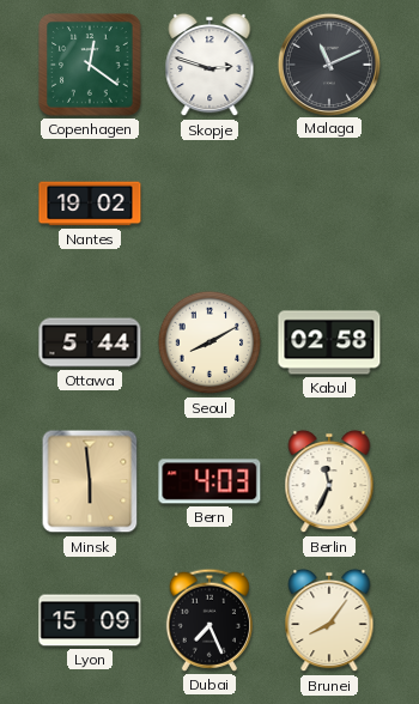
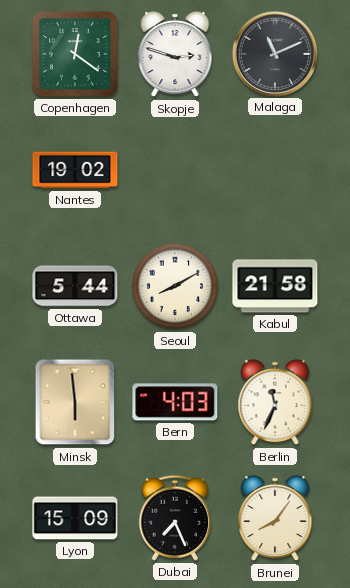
Kabul: 02:58 -> 21:58
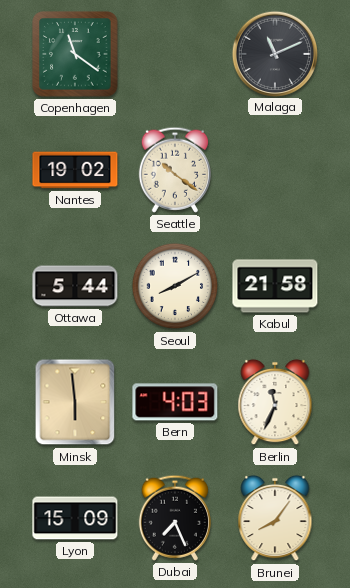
Copenhagen: 12:21 -> 11:21
Skopje: 2:48 -> none
Seattle: none -> 10:21
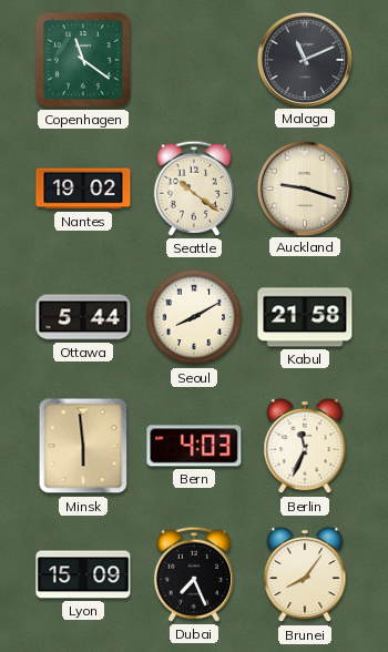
Auckland: none -> 9:18
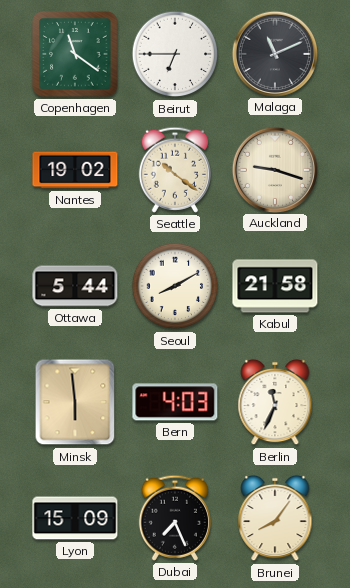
Beirut: none -> 6:45
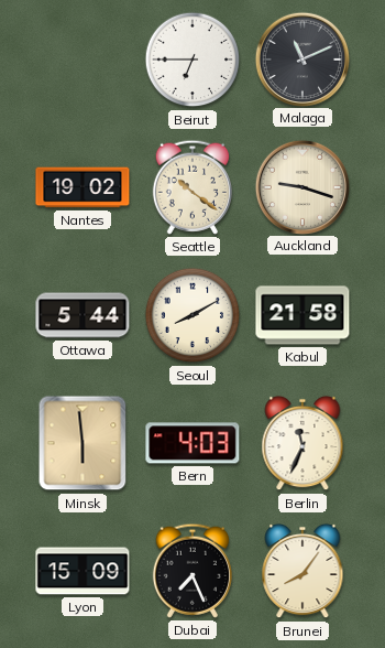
Copenhagen: 11:21 -> none
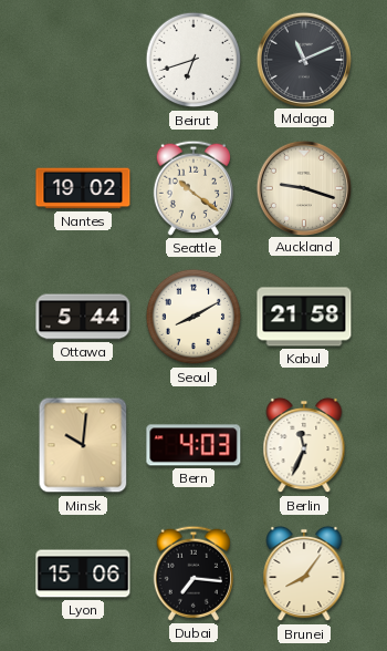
Beirut: 6:45 -> 6:42
Minsk: 5:59 -> 10:01
Lyon: 15:09 -> 15:06
Dubai: 7:26 -> 7:16
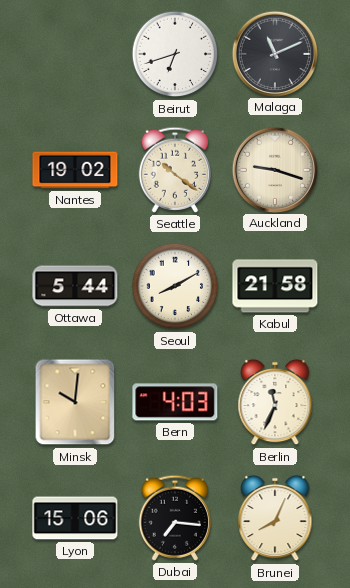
Brunei: 8:06 -> 8:04
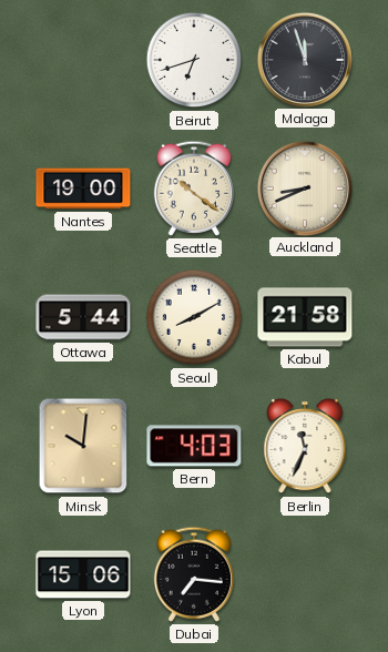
Malaga: 11:11 -> 11:57
Nantes: 19:02 -> 19:00
Auckland: 9:18 -> 8:41
Brunei: 8:04 -> none
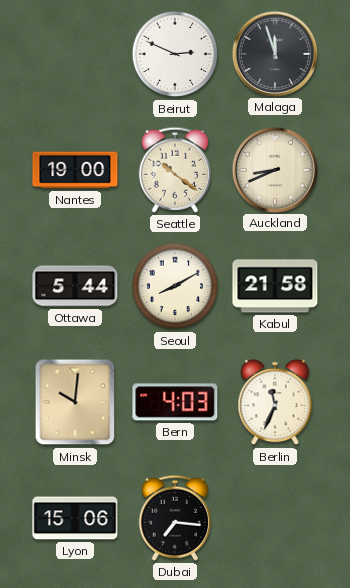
Beirut: 6:42 -> 2:49
